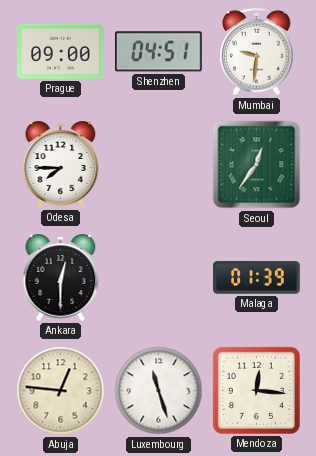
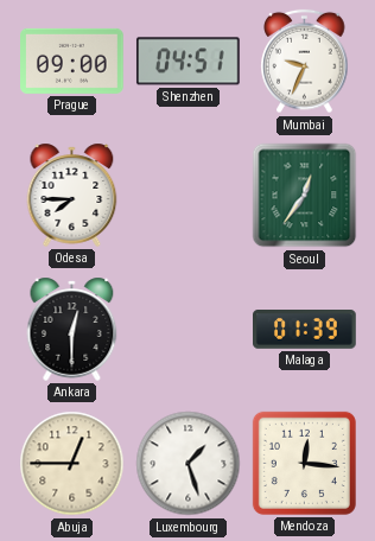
Mumbai: 9:31 -> 9:34
Abuja: 12:46 -> 12:45
Luxembourg: 11:27 -> 1:27
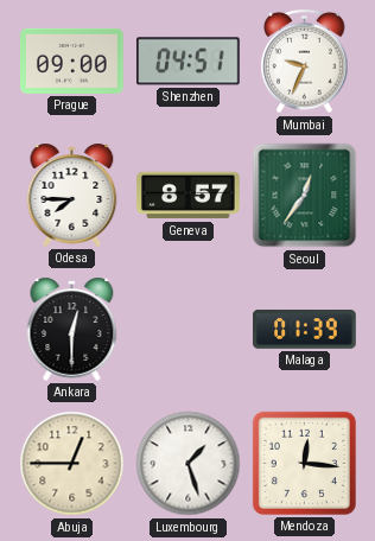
Geneva: none -> 8:57
